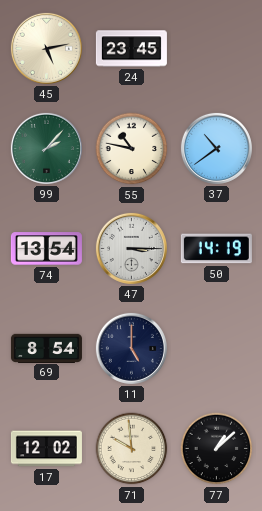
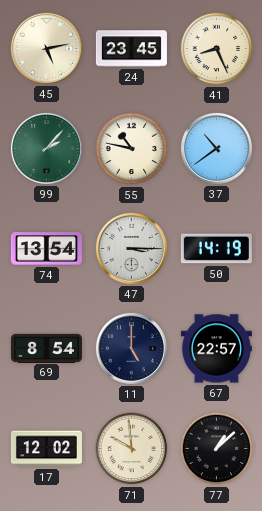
41: none -> 8:26
67: none -> 22:57
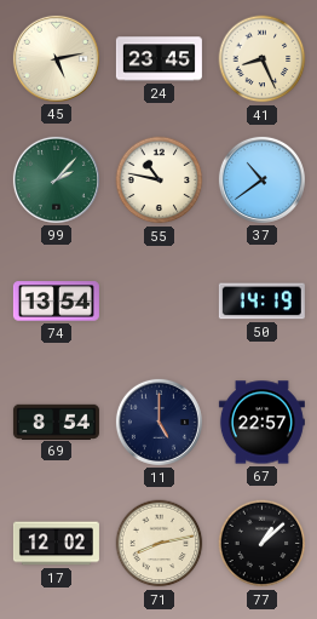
47: 3:15 -> none
71: 9:59 -> 8:13
